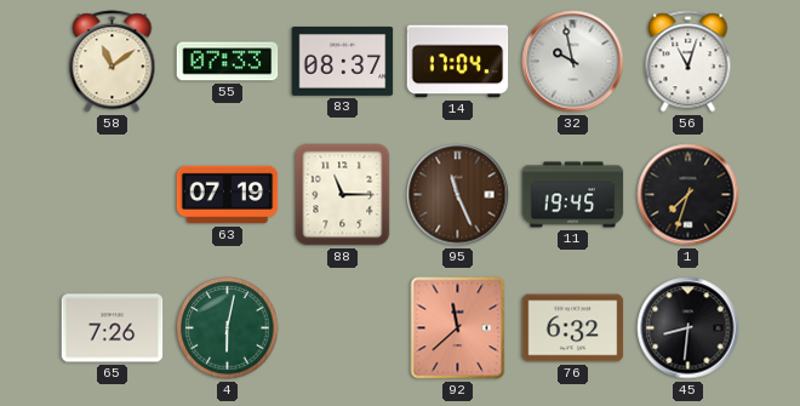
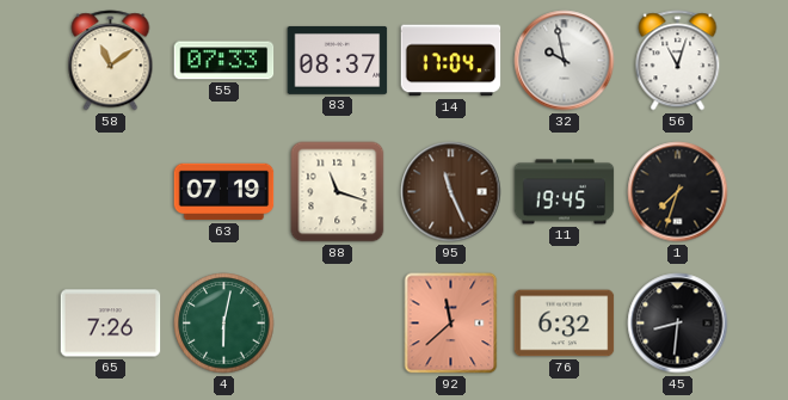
88: 11:15 -> 11:18
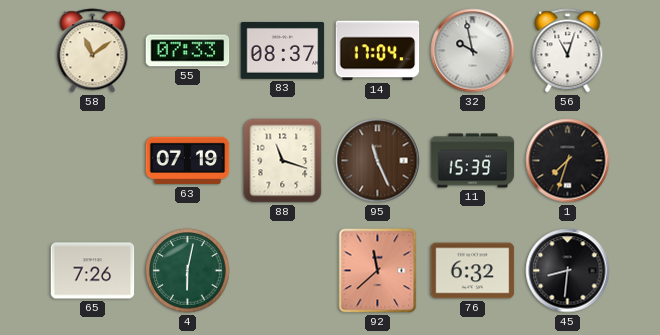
11: 19:45 -> 15:39
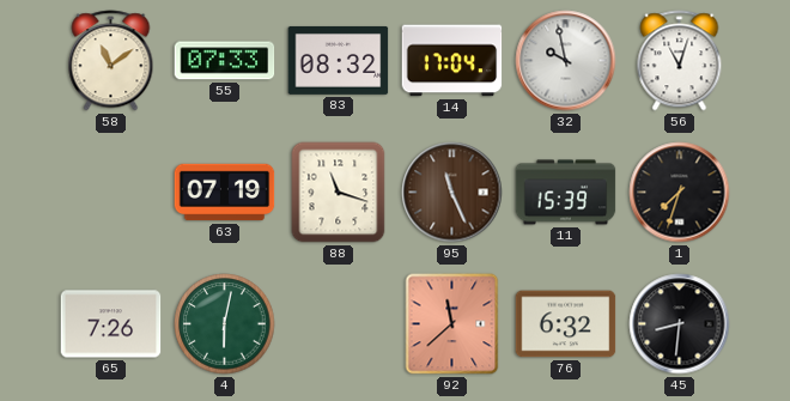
83: 08:37 -> 08:32
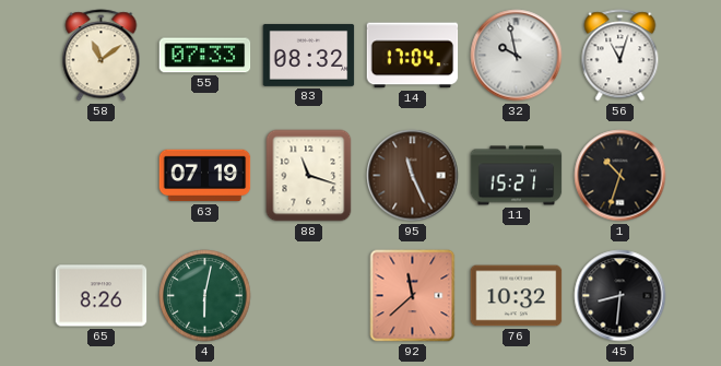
11: 15:39 -> 15:21
1: 7:33 -> 10:33
65: 7:26 -> 8:26
76: 6:32 -> 10:32
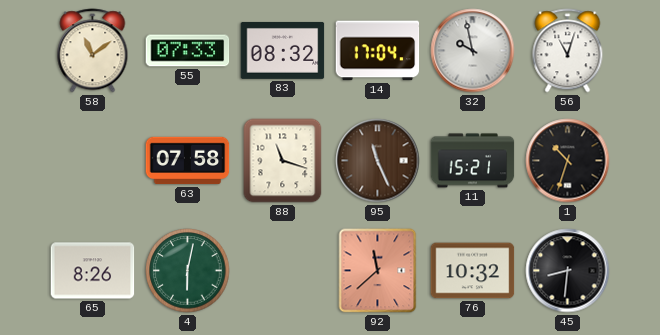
63: 07:19 -> 07:58
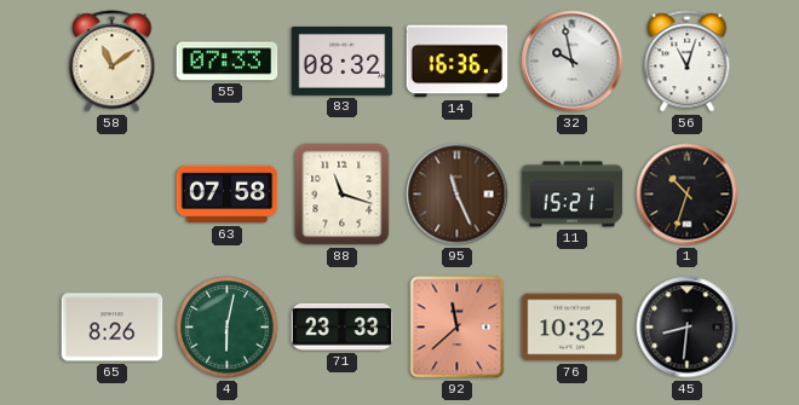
14: 17:04 -> 16:36
71: none -> 23:33
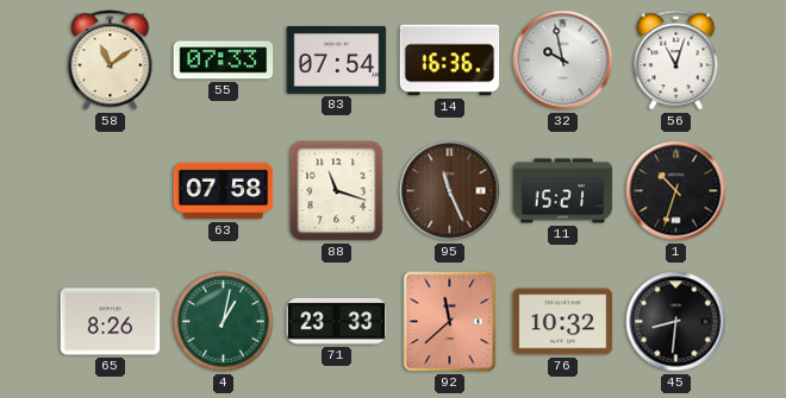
83: 08:32 -> 07:54
4: 6:02 -> 1:02
